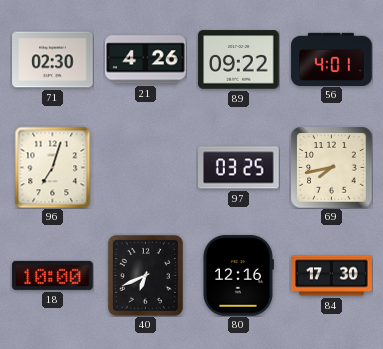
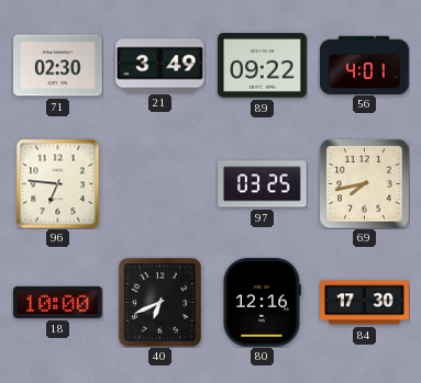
21: 4:26 -> 3:49
96: 7:03 -> 6:46
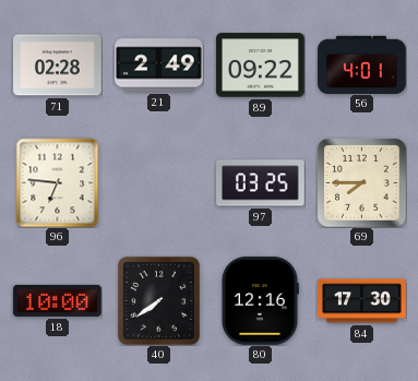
71: 02:30 -> 02:28
21: 3:49 -> 2:49
69: 7:43 -> 7:45
40: 6:41 -> 7:39
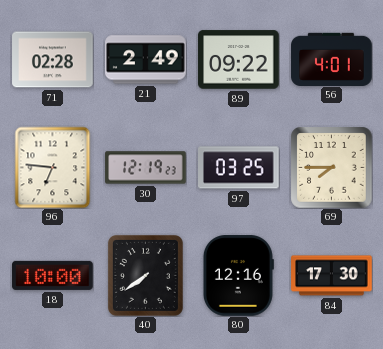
30: none -> 12:19
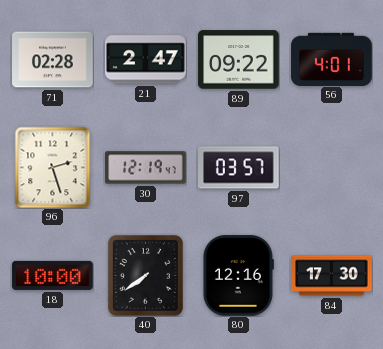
21: 2:49 -> 2:47
96: 6:46 -> 2:27
30: 12:19:23 -> 12:19:47
97: 03:25 -> 03:57
69: 7:45 -> none
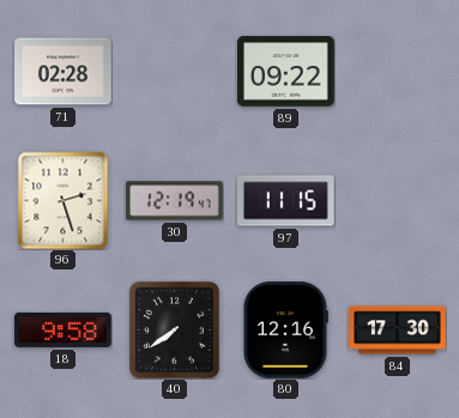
21: 2:47 -> none
56: 4:01 -> none
97: 03:57 -> 11:15
18: 10:00 -> 9:58
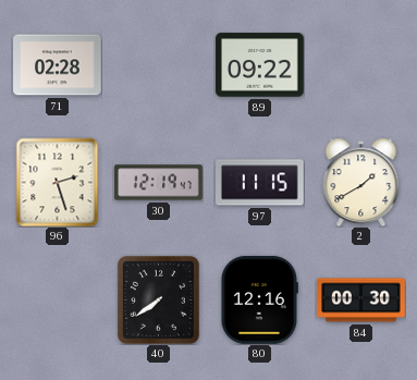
2: none -> 1:40
18: 9:58 -> none
84: 17:30 -> 00:30
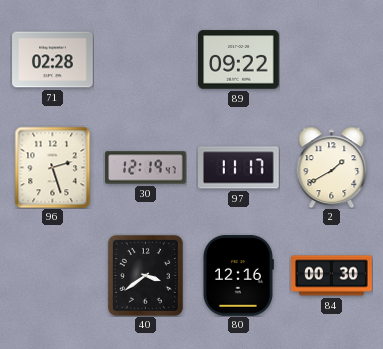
97: 11:15 -> 11:17
40: 7:39 -> 3:39
